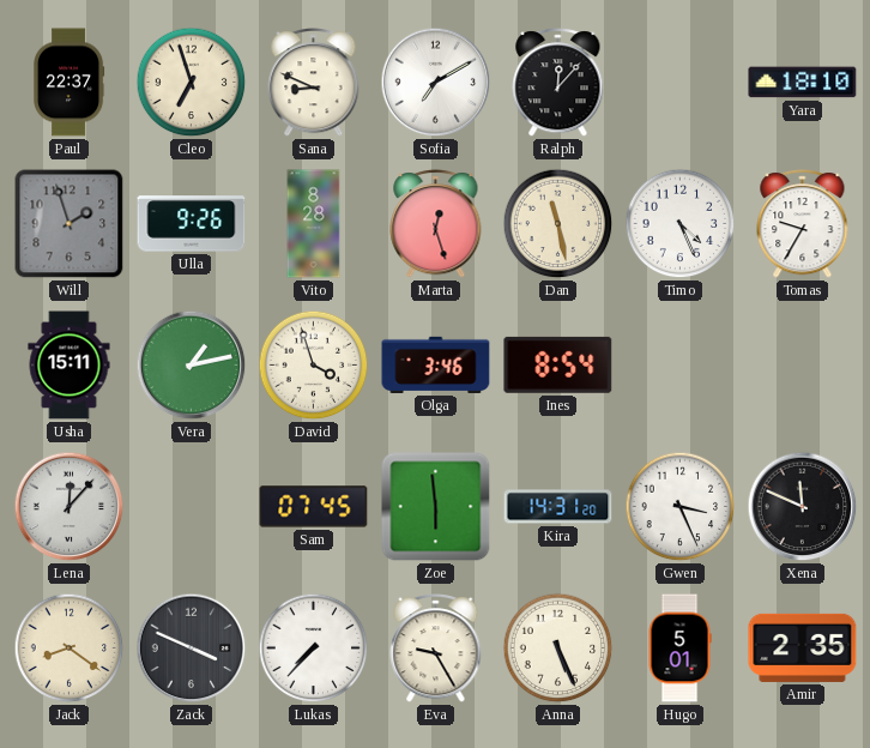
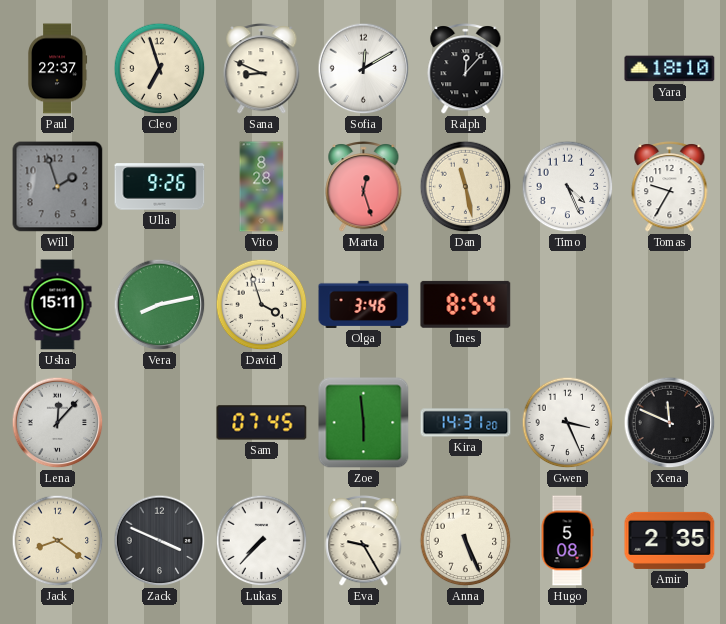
Sofia: 7:10 -> 12:10
Vera: 1:13 -> 8:13
Hugo: 5:01 -> 5:08
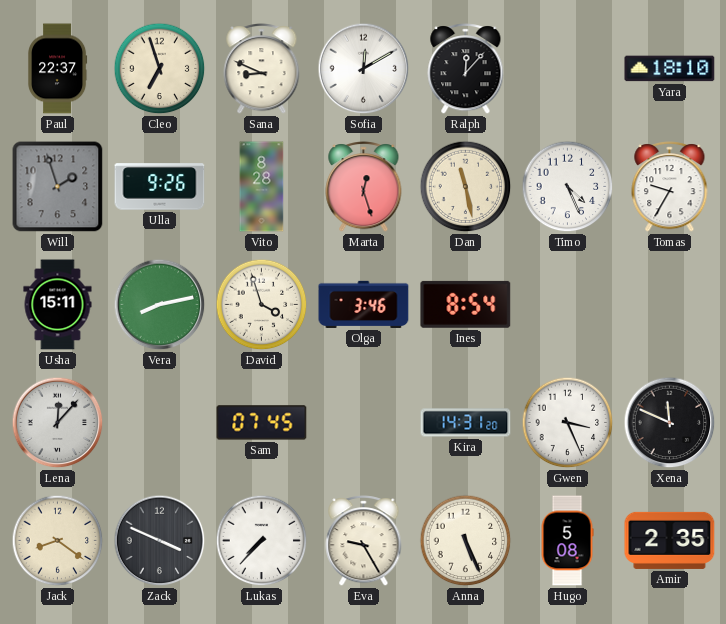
Zoe: 5:59 -> none
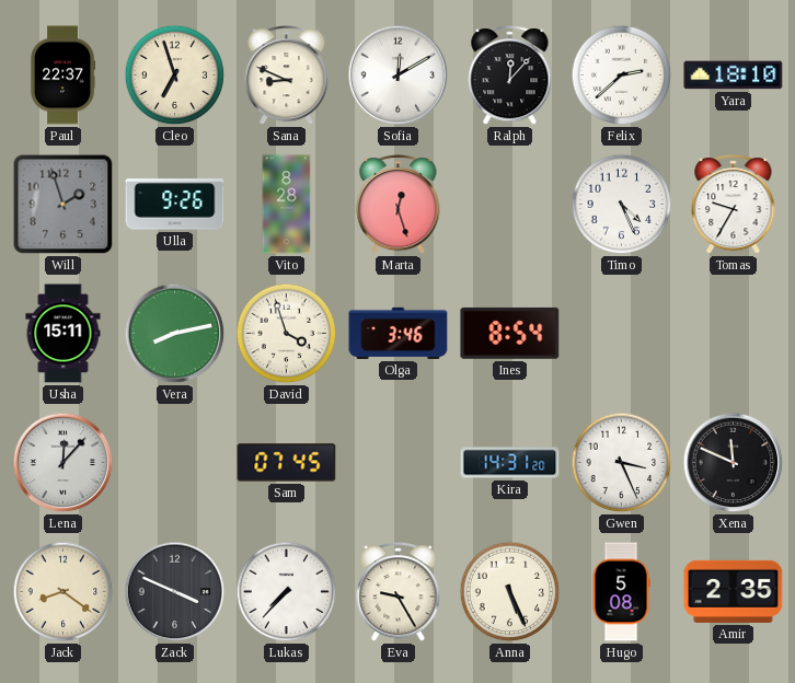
Felix: none -> 2:38
Dan: 11:28 -> none
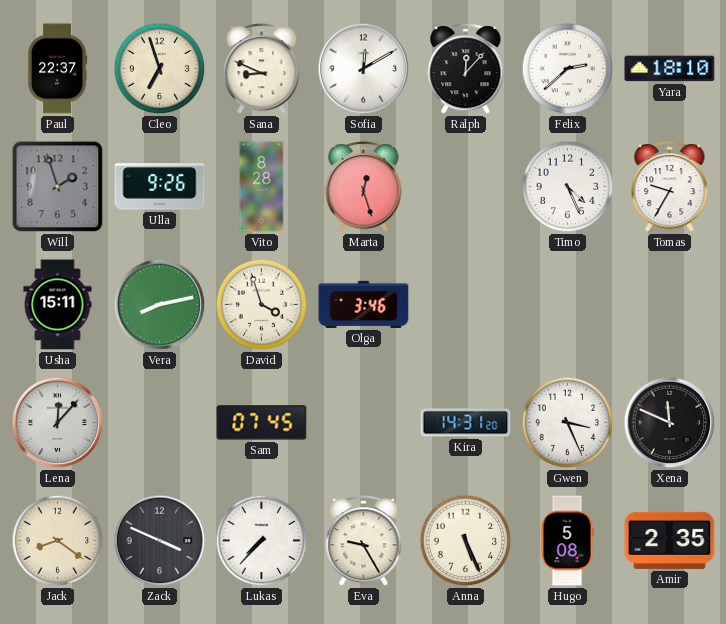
Ines: 8:54 -> none
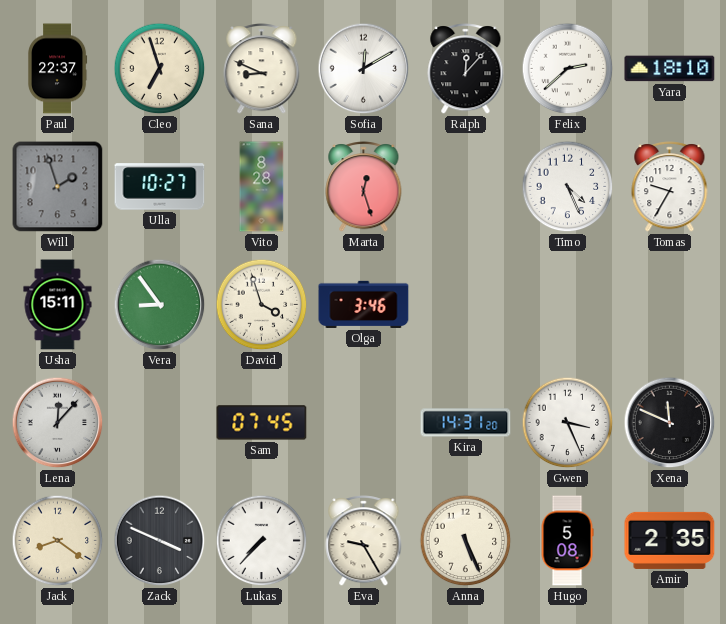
Ulla: 9:26 -> 10:27
Vera: 8:13 -> 8:54
